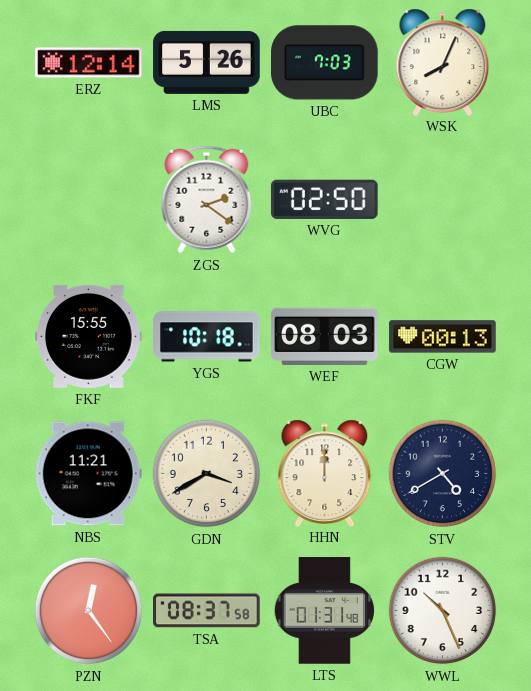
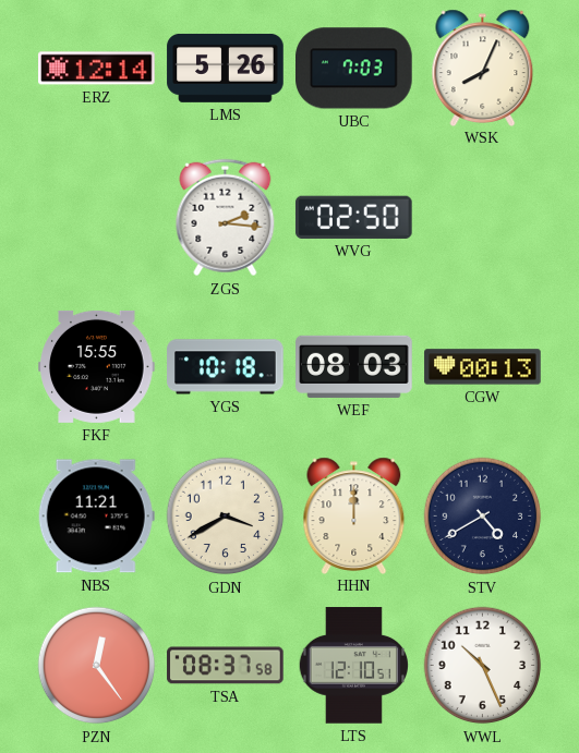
ZGS: 2:21 -> 2:16
LTS: 01:31 -> 12:10
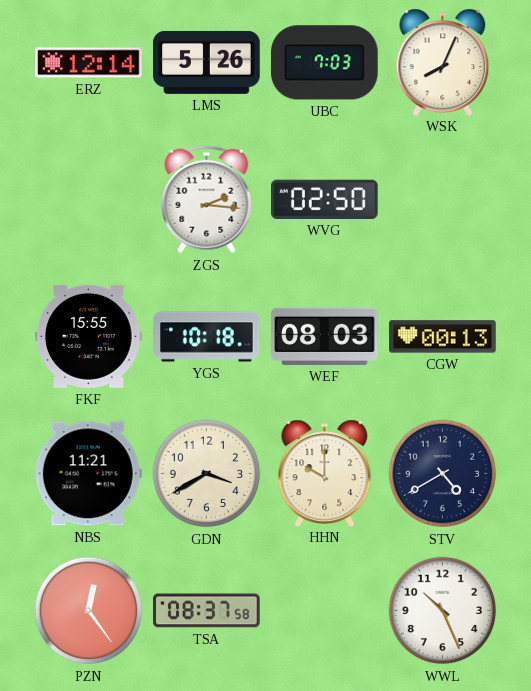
HHN: 12:00 -> 10:00
LTS: 12:10 -> none
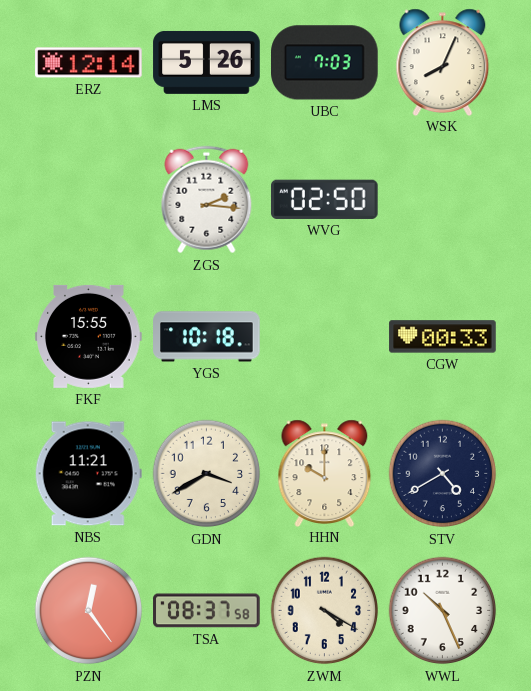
WEF: 08:03 -> none
CGW: 00:13 -> 00:33
ZWM: none -> 4:20
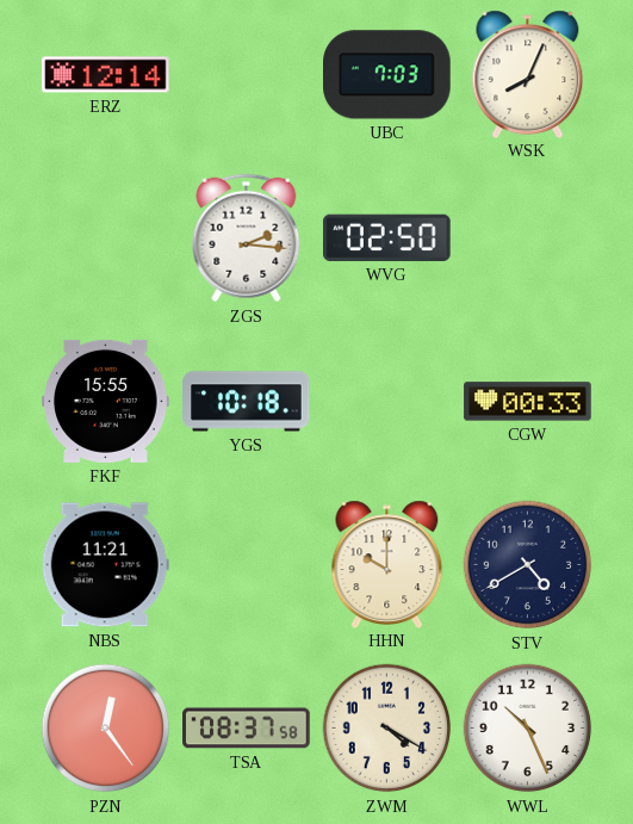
LMS: 5:26 -> none
GDN: 3:40 -> none
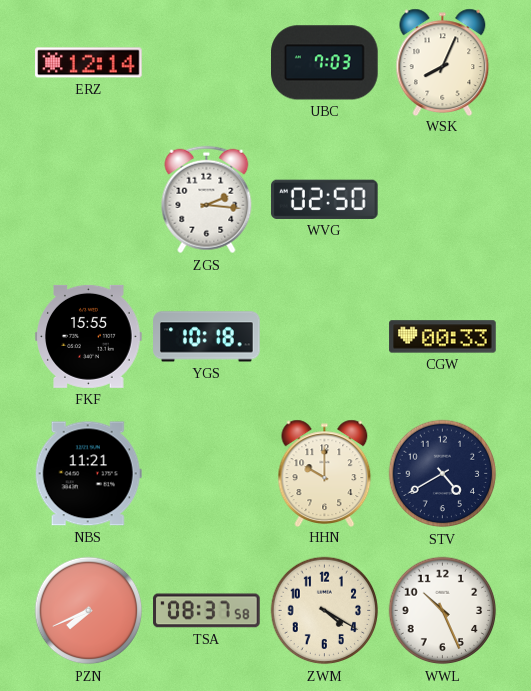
PZN: 12:24 -> 7:41
